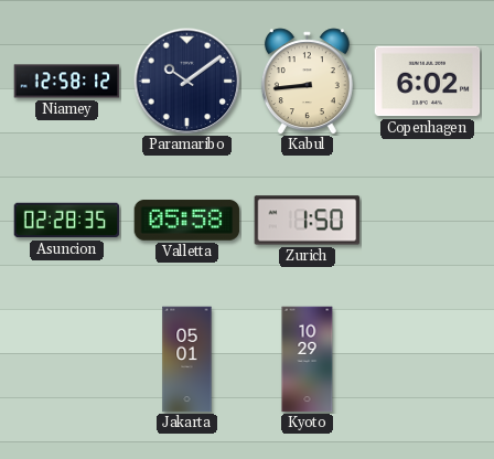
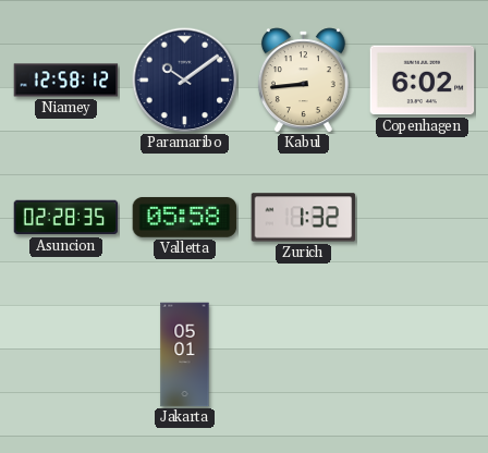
Zurich: 1:50 -> 1:32
Kyoto: 10:29 -> none
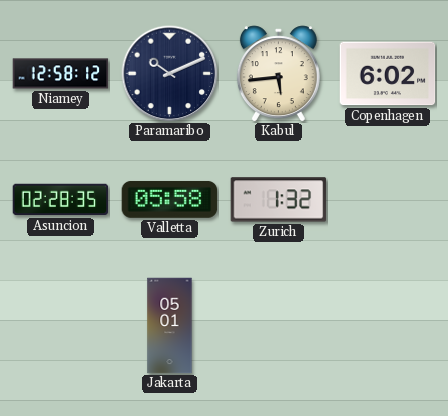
Paramaribo: 10:09 -> 10:11
Kabul: 8:44 -> 5:44
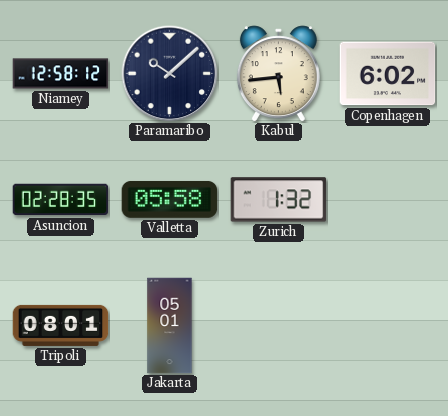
Paramaribo: 10:11 -> 10:08
Tripoli: none -> 08:01
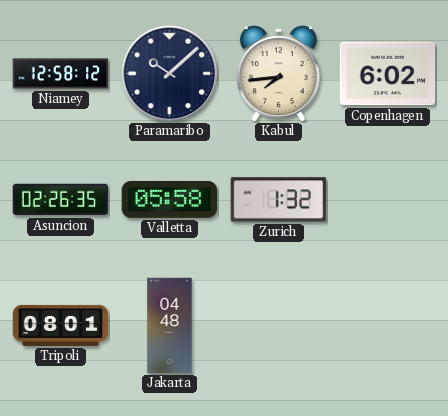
Kabul: 5:44 -> 7:44
Asuncion: 02:28 -> 02:26
Jakarta: 05:01 -> 04:48
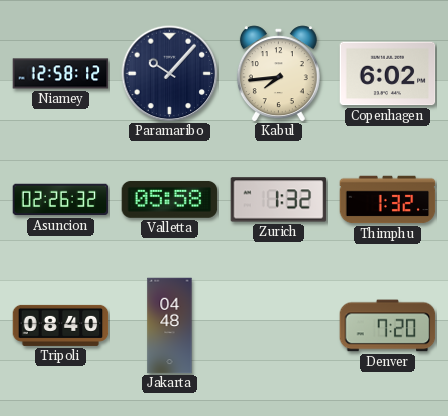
Paramaribo: 10:08 -> 10:07
Asuncion: 02:26:35 -> 02:26:32
Thimphu: none -> 1:32
Tripoli: 08:01 -> 08:40
Denver: none -> 7:20
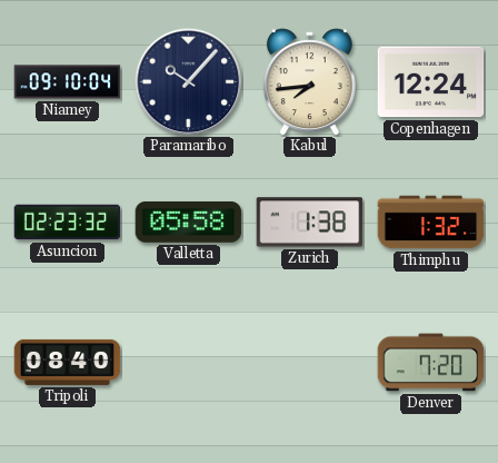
Niamey: 12:58 -> 09:10
Copenhagen: 6:02 -> 12:24
Asuncion: 02:26 -> 02:23
Zurich: 1:32 -> 1:38
Jakarta: 04:48 -> none
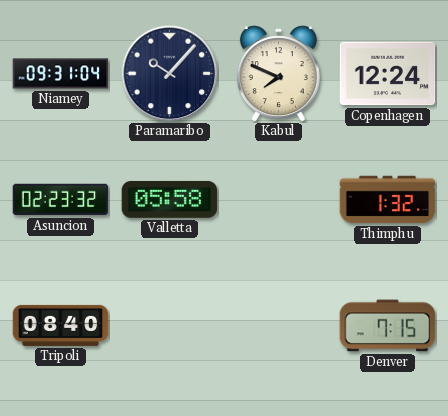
Niamey: 09:10 -> 09:31
Kabul: 7:44 -> 7:49
Zurich: 1:38 -> none
Denver: 7:20 -> 7:15
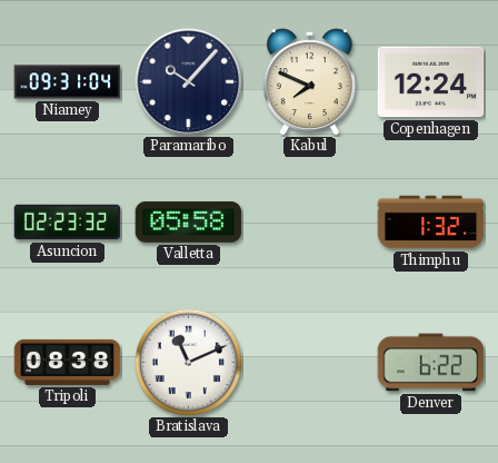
Tripoli: 08:40 -> 08:38
Bratislava: none -> 11:11
Denver: 7:15 -> 6:22
